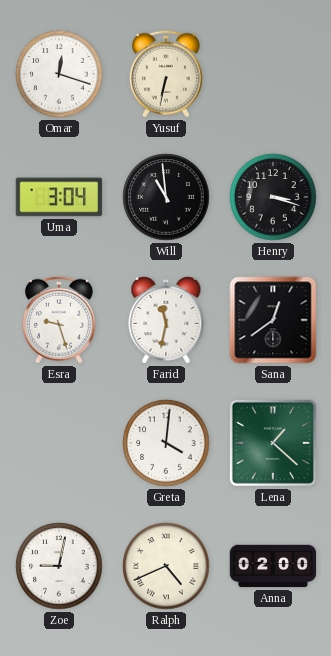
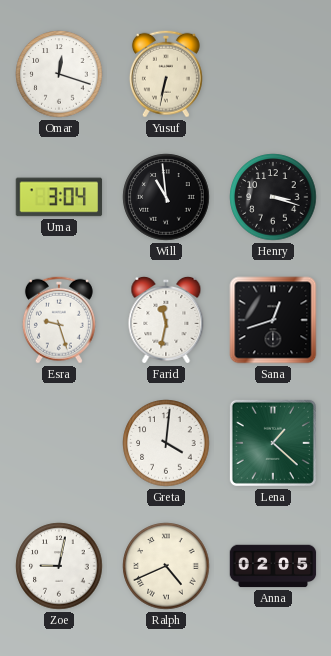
Sana: 12:39 -> 12:42
Anna: 02:00 -> 02:05
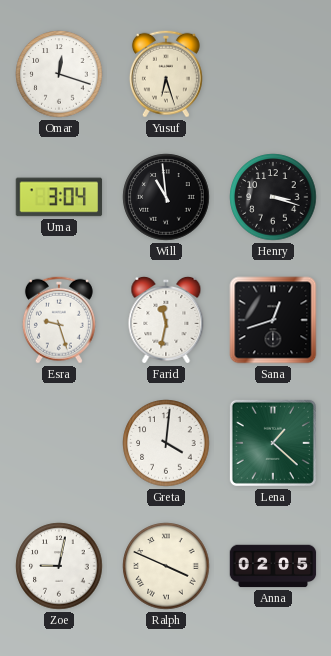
Yusuf: 6:32 -> 6:27
Ralph: 4:41 -> 3:49
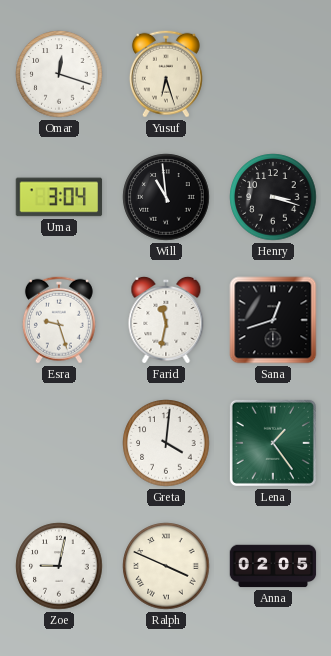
Lena: 1:22 -> 1:24
